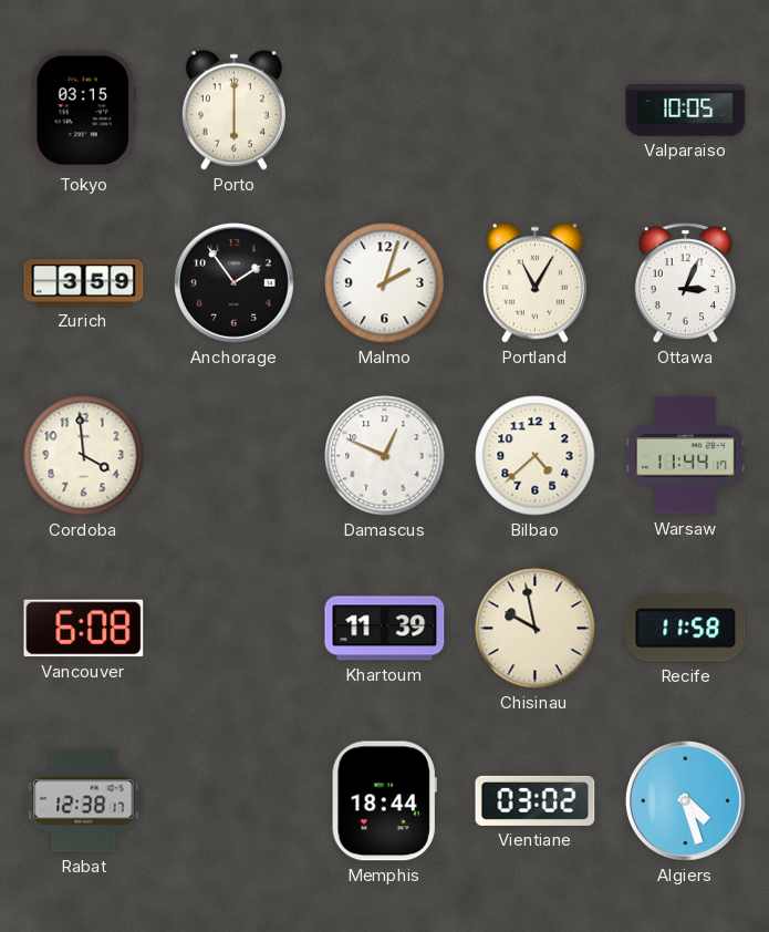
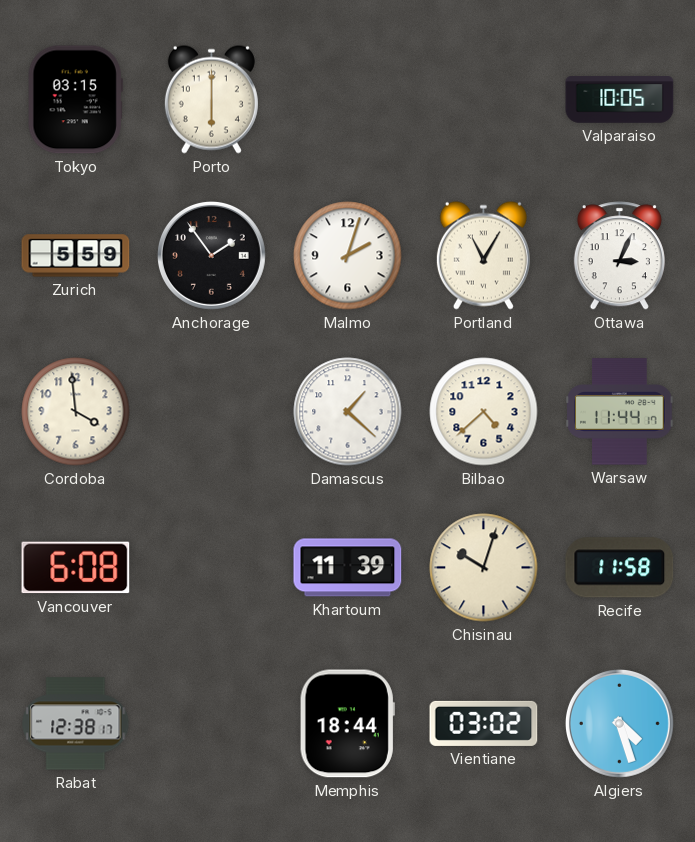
Zurich: 3:59 -> 5:59
Damascus: 12:49 -> 1:22
Chisinau: 9:58 -> 10:03
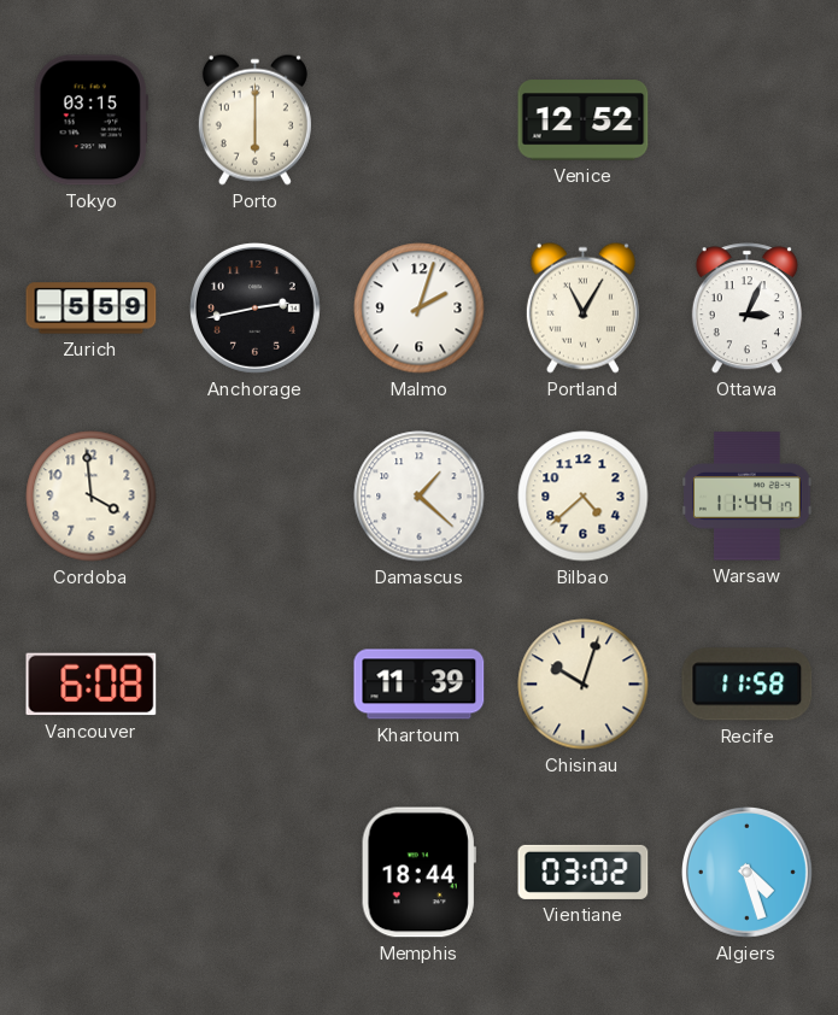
Venice: none -> 12:52
Valparaiso: 10:05 -> none
Anchorage: 1:54 -> 2:43
Rabat: 12:38 -> none
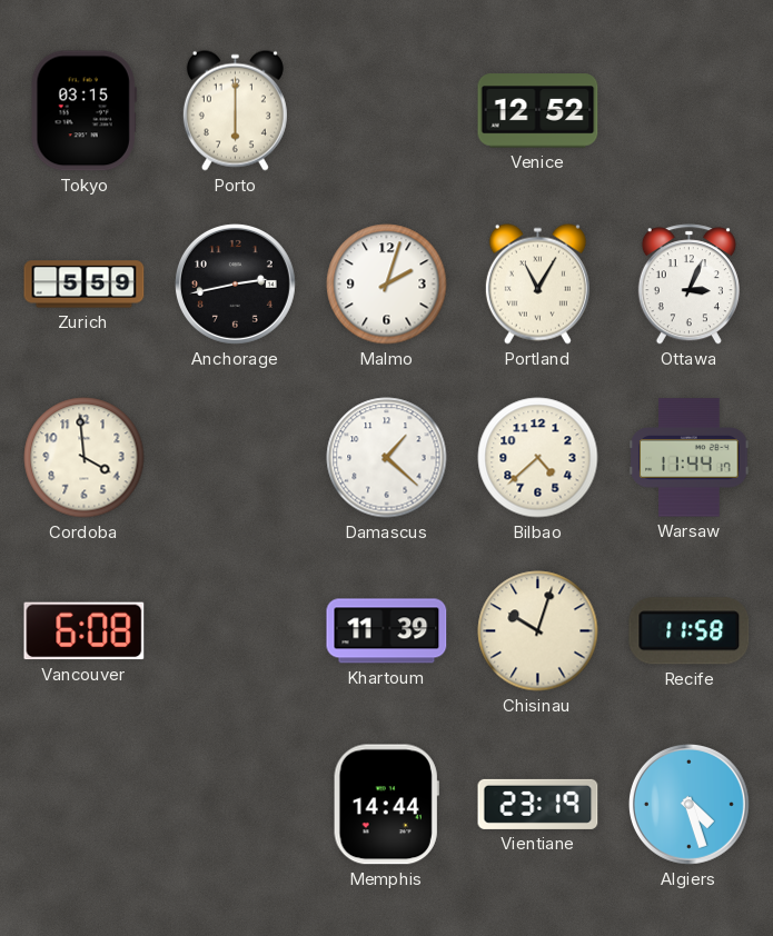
Memphis: 18:44 -> 14:44
Vientiane: 03:02 -> 23:19
